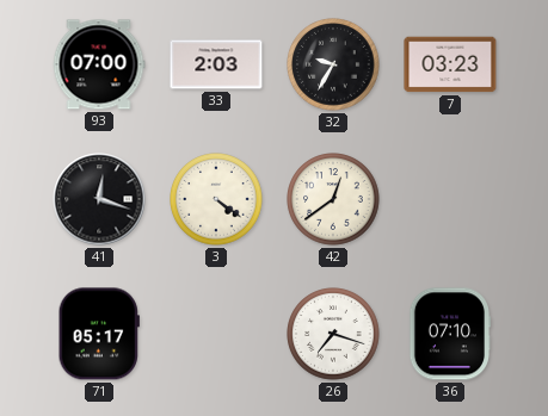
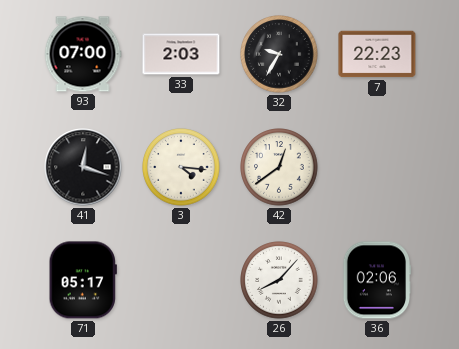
7: 03:23 -> 22:23
3: 4:21 -> 4:16
26: 7:18 -> 8:07
36: 07:10 -> 02:06
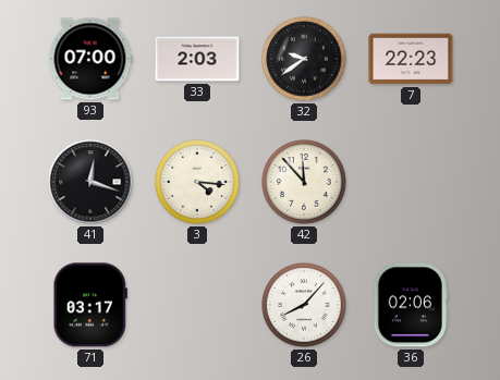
32: 9:35 -> 9:39
42: 12:39 -> 11:53
71: 05:17 -> 03:17
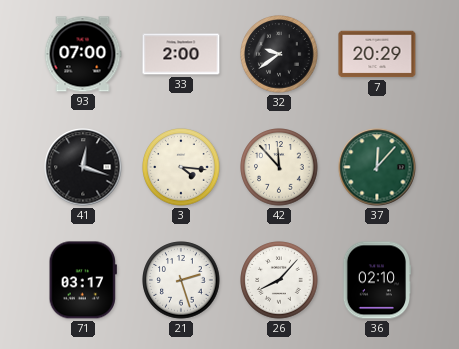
33: 2:03 -> 2:00
7: 22:23 -> 20:29
37: none -> 12:07
21: none -> 2:27
36: 02:06 -> 02:10
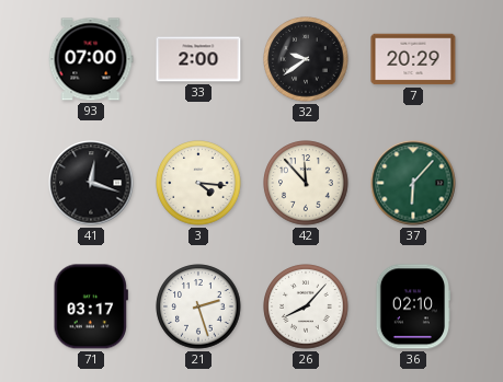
37: 12:07 -> 6:07
